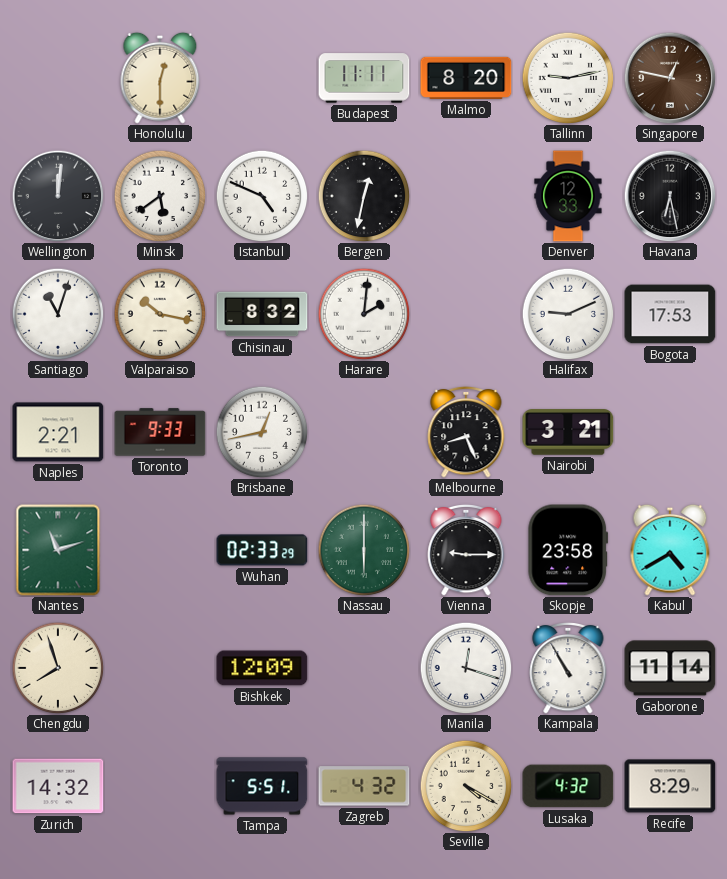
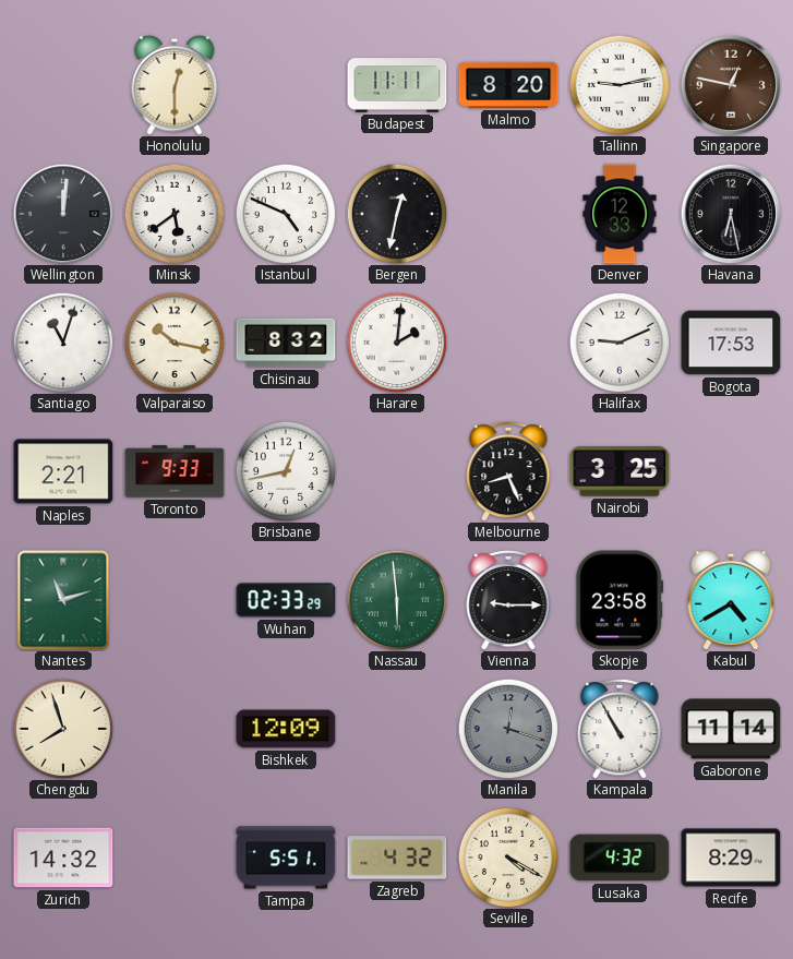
Nairobi: 3:21 -> 3:25
Nassau: 6:00 -> 5:59
Manila dial: white -> grey
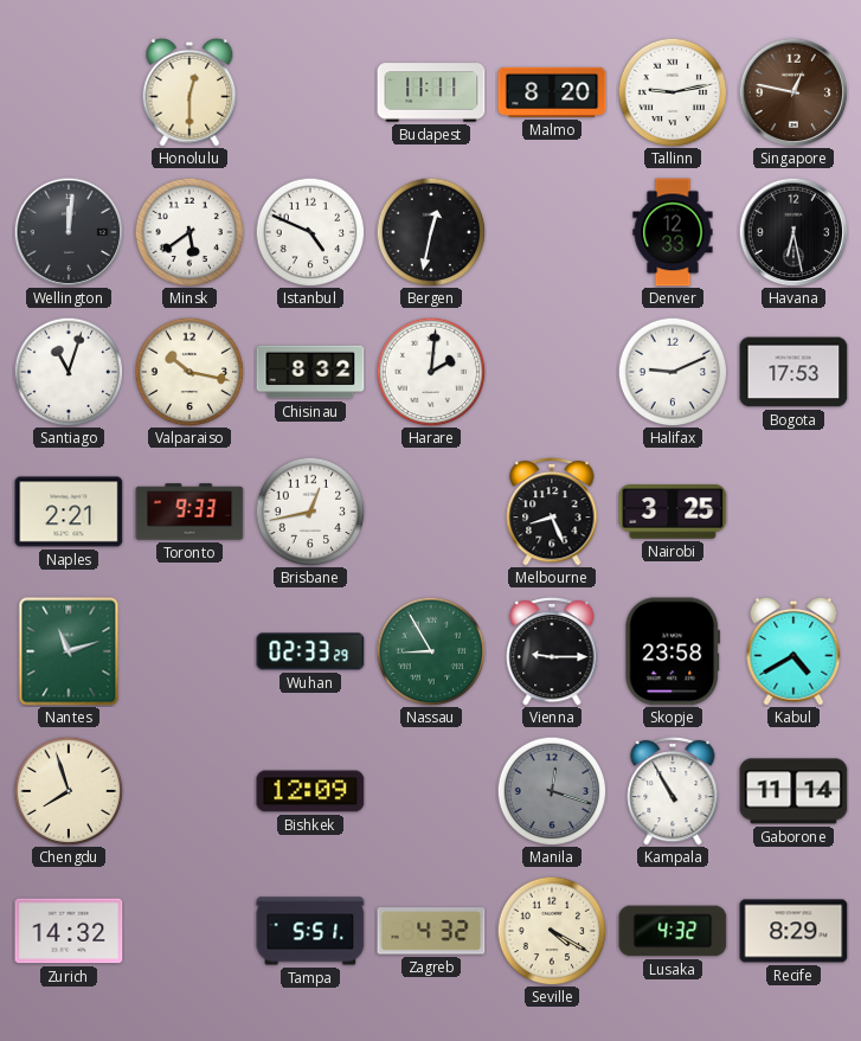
Nassau: 5:59 -> 8:55
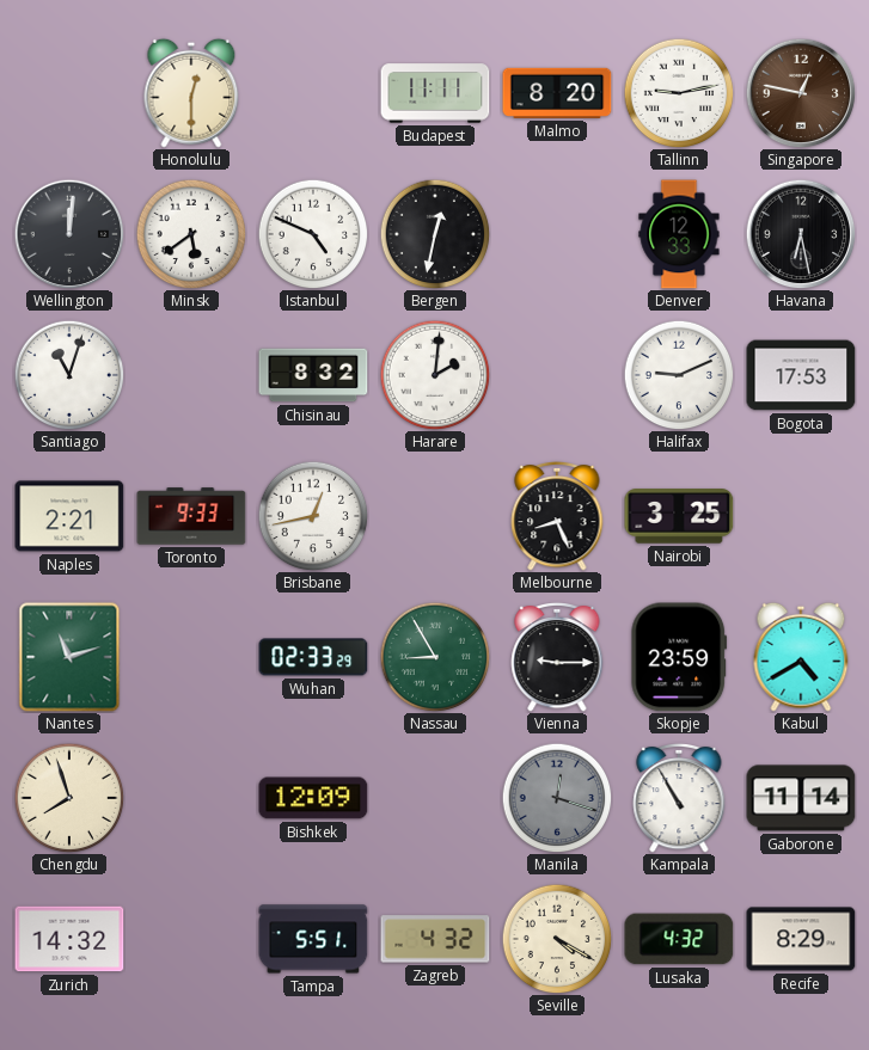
Valparaiso: 10:17 -> none
Skopje: 23:58 -> 23:59
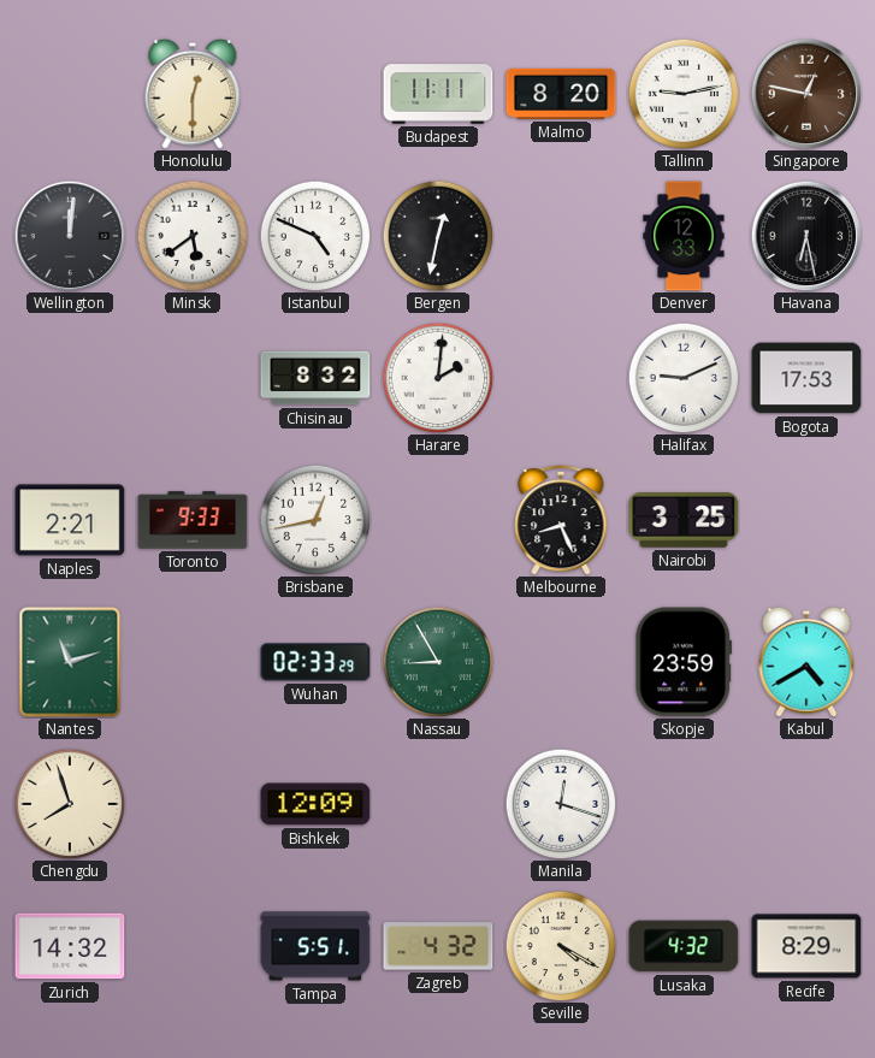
Santiago: 11:03 -> none
Vienna: 9:15 -> none
Manila dial: grey -> white
Kampala: 10:55 -> none
Gaborone: 11:14 -> none
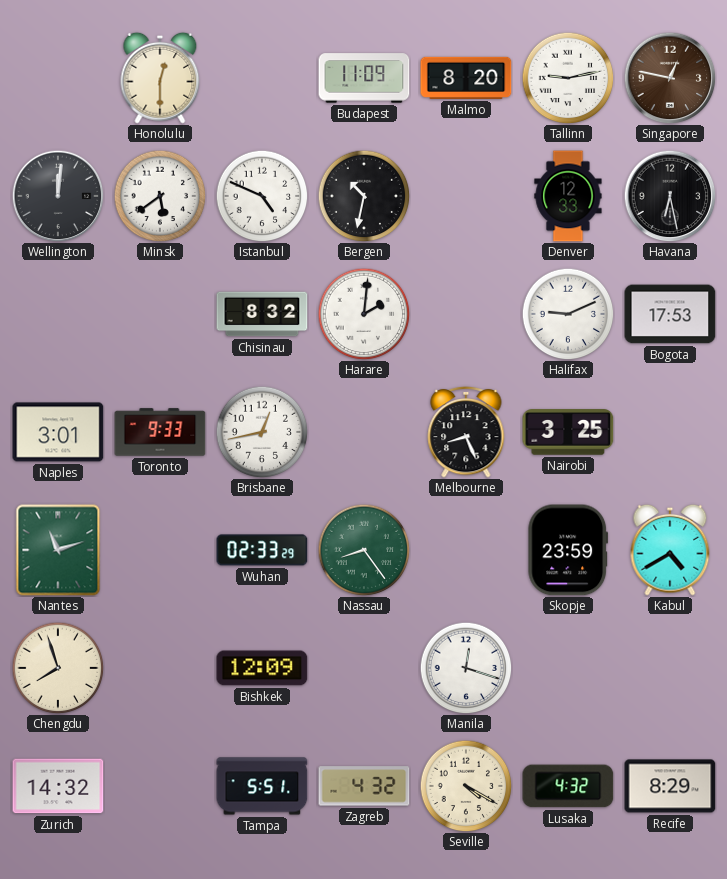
Budapest: 11:11 -> 11:09
Bergen: 12:32 -> 10:32
Naples: 2:21 -> 3:01
Nassau: 8:55 -> 8:24
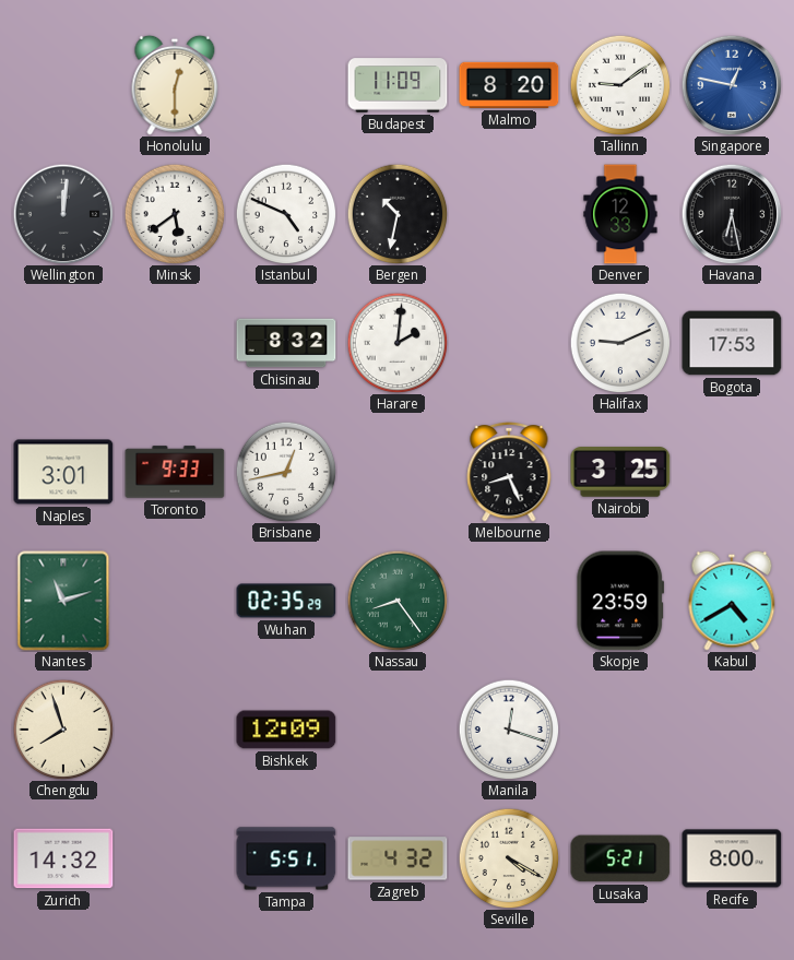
Tallinn: 9:13 -> 9:09
Singapore dial: brown -> blue
Wuhan: 02:33 -> 02:35
Lusaka: 4:32 -> 5:21
Recife: 8:29 -> 8:00
